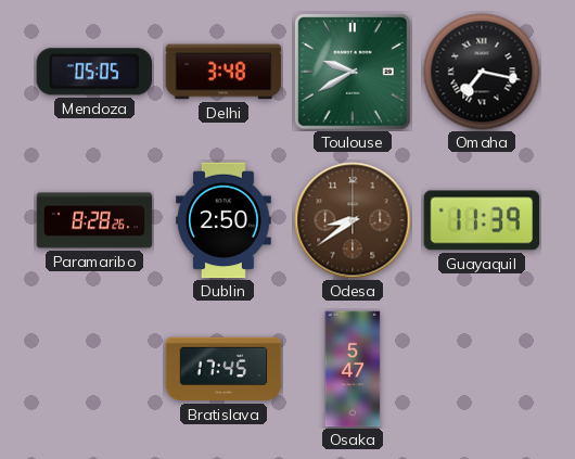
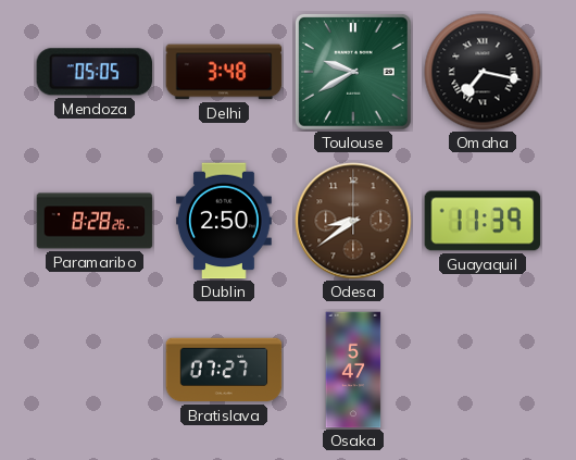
Bratislava: 17:45 -> 07:27
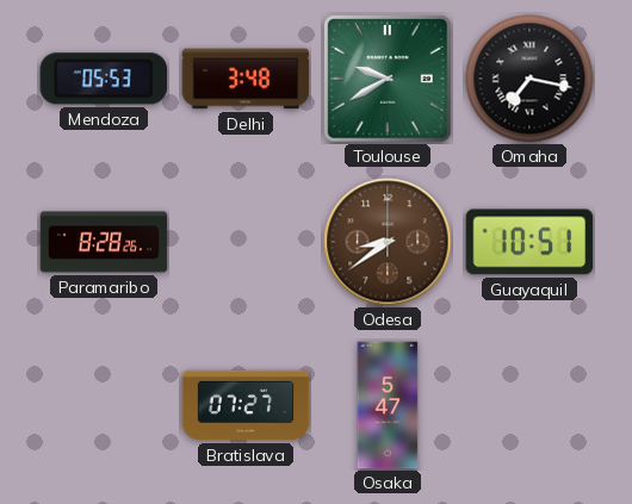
Mendoza: 05:05 -> 05:53
Dublin: 2:50 -> none
Guayaquil: 11:39 -> 10:51
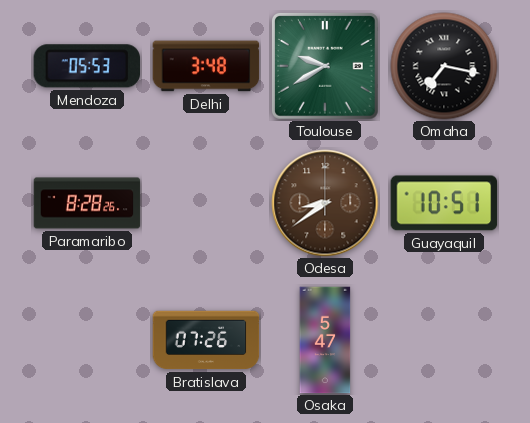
Bratislava: 07:27 -> 07:26
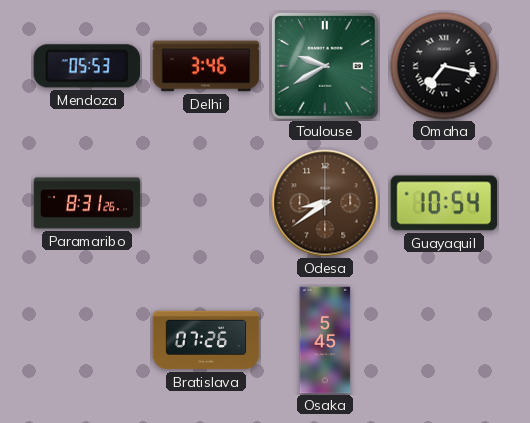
Delhi: 3:48 -> 3:46
Paramaribo: 8:28 -> 8:31
Guayaquil: 10:51 -> 10:54
Osaka: 5:47 -> 5:45
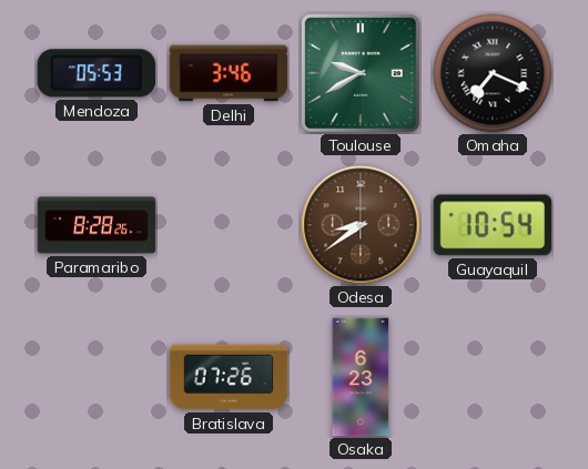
Omaha: 7:17 -> 7:19
Paramaribo: 8:31 -> 8:28
Osaka: 5:45 -> 6:23
